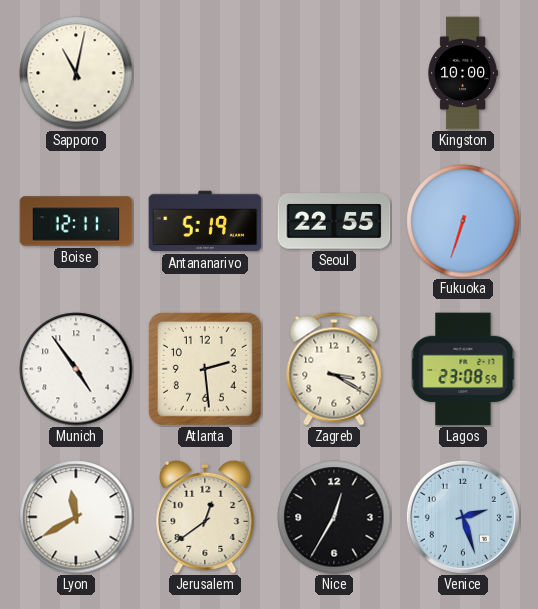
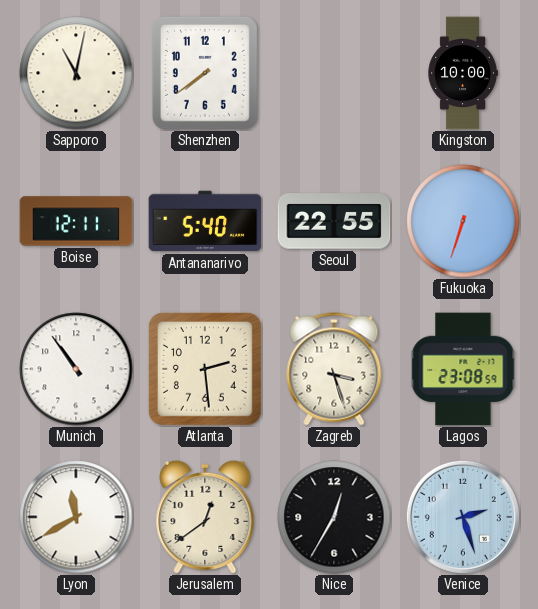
Shenzhen: none -> 7:39
Antananarivo: 5:19 -> 5:40
Munich: 4:54 -> 10:54
Zagreb: 3:20 -> 3:27
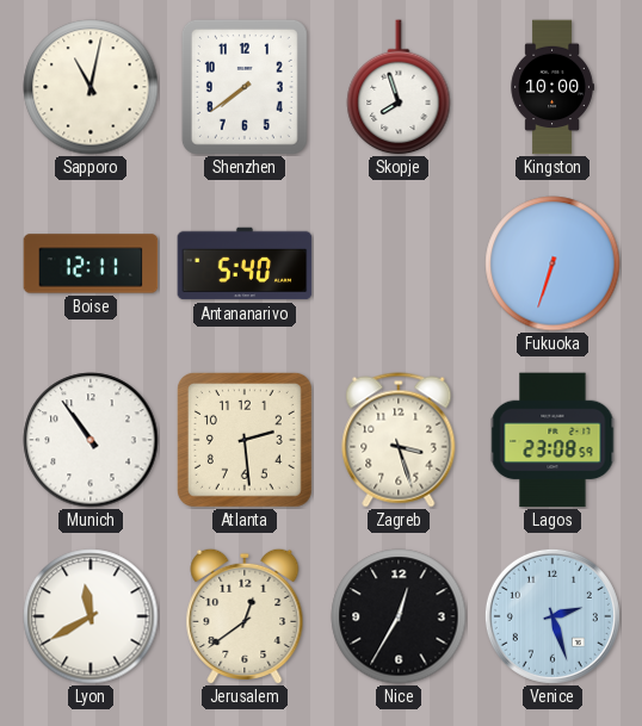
Skopje: none -> 7:57
Seoul: 22:55 -> none
